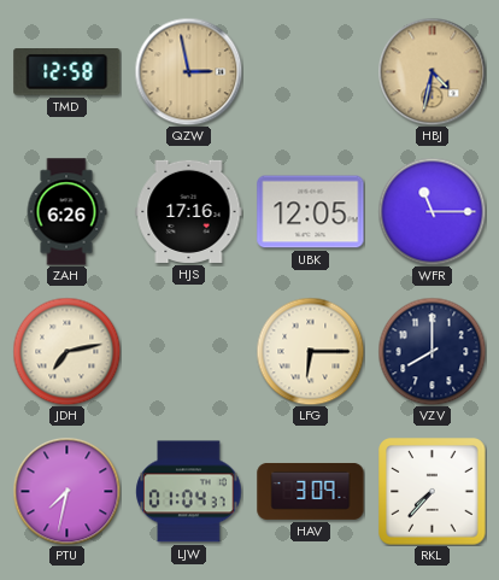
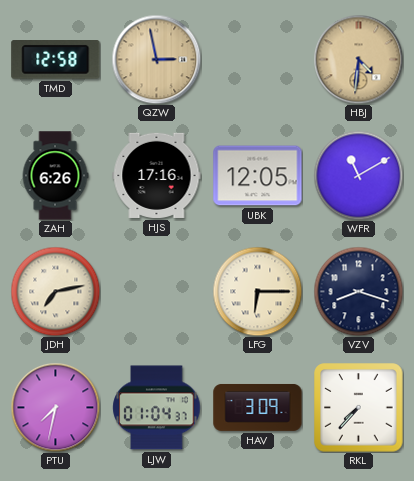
HBJ: 4:32 -> 4:31
WFR: 11:15 -> 11:10
VZV: 8:00 -> 8:18
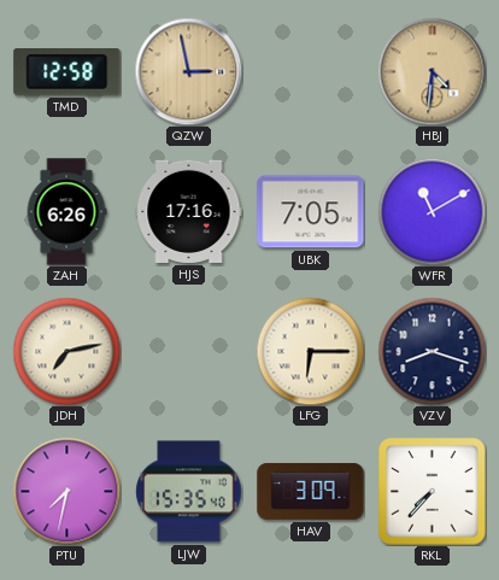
UBK: 12:05 -> 7:05
LJW: 01:04 -> 15:35
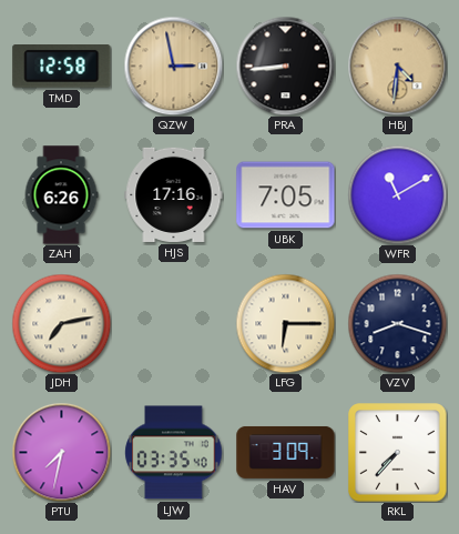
PRA: none -> 8:44
LJW: 15:35 -> 03:35
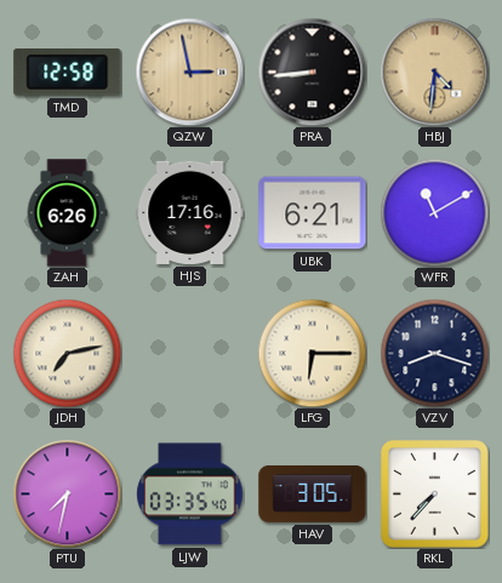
UBK: 7:05 -> 6:21
HAV: 3:09 -> 3:05
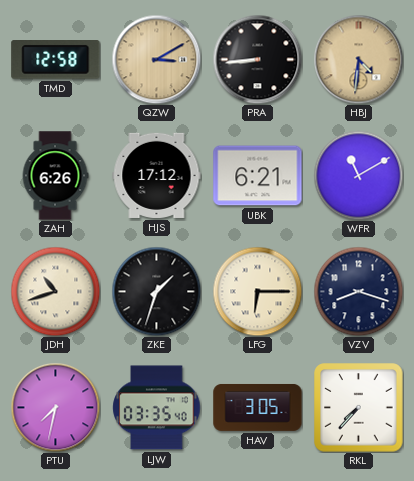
QZW: 2:58 -> 3:10
HJS: 17:16 -> 17:12
JDH: 7:13 -> 10:42
ZKE: none -> 1:33
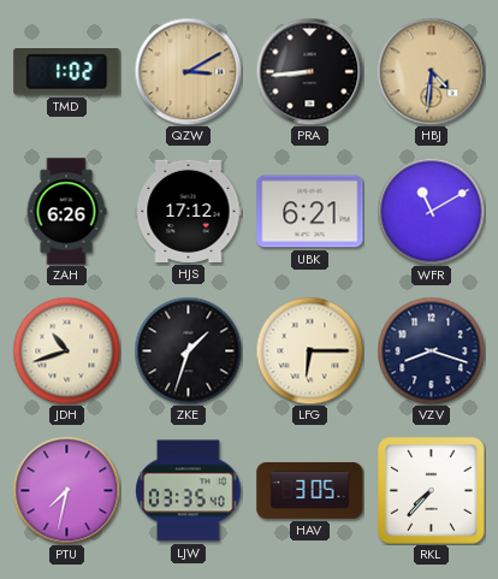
TMD: 12:58 -> 1:02
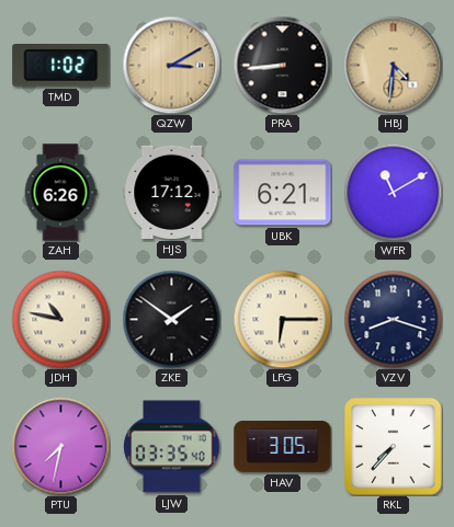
JDH: 10:42 -> 10:47
ZKE: 1:33 -> 1:51
